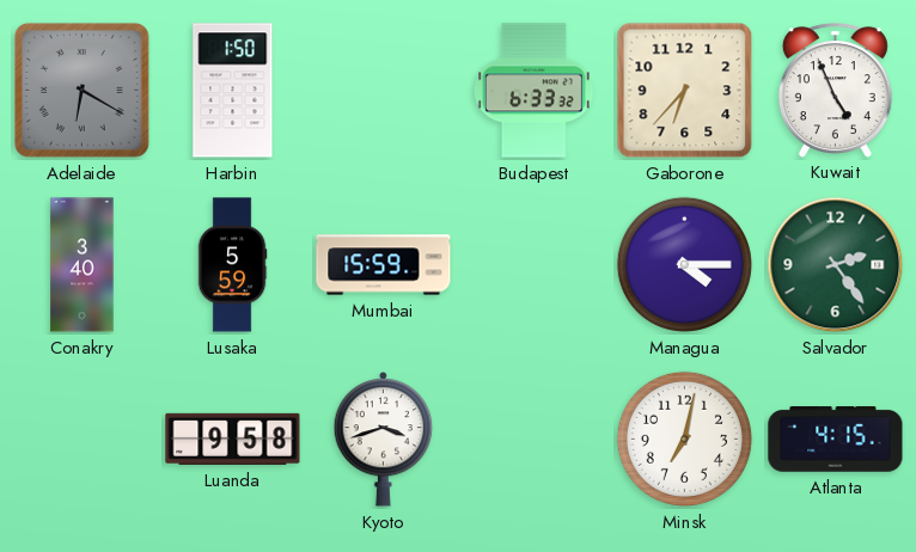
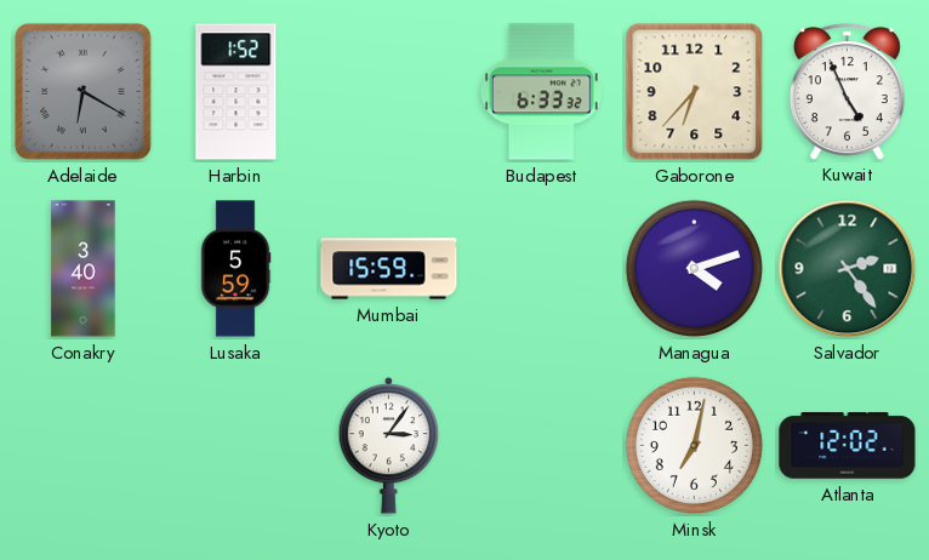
Harbin: 1:50 -> 1:52
Managua: 4:15 -> 4:12
Luanda: 9:58 -> none
Kyoto: 3:42 -> 3:06
Atlanta: 4:15 -> 12:02
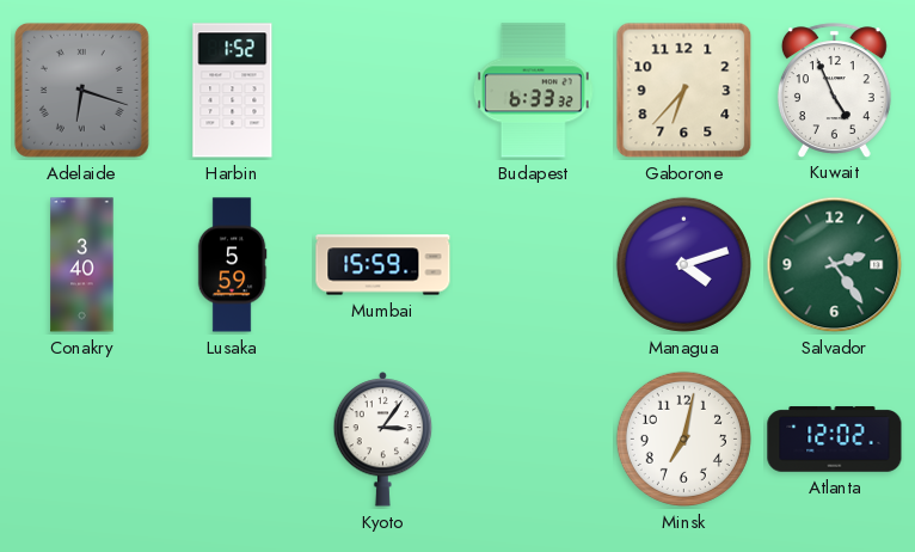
Adelaide: 6:20 -> 6:18
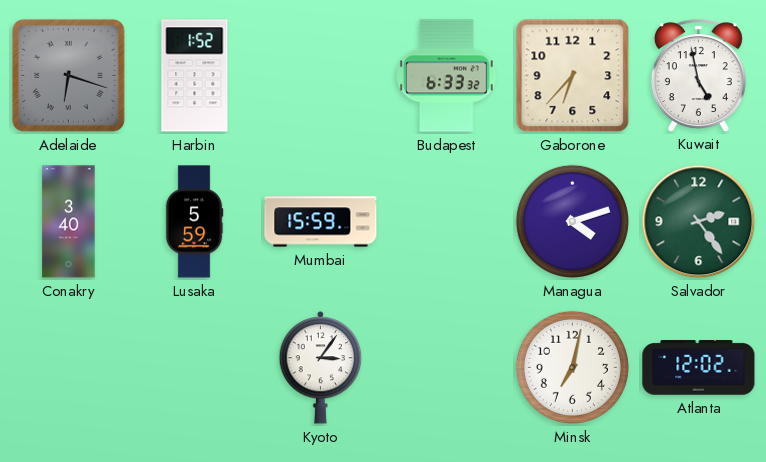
Kuwait: 4:56 -> 4:58
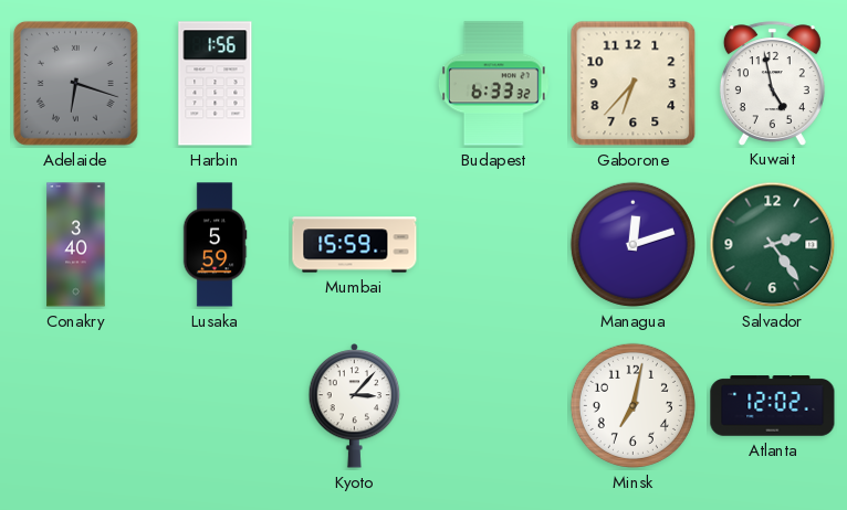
Harbin: 1:52 -> 1:56
Managua: 4:12 -> 12:12
Kyoto: 3:06 -> 3:07
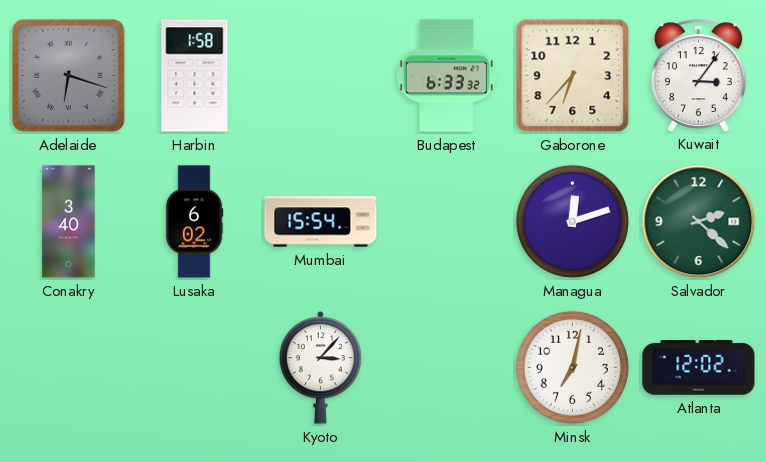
Harbin: 1:56 -> 1:58
Kuwait: 4:58 -> 3:06
Lusaka: 5:59 -> 6:02
Mumbai: 15:59 -> 15:54
Salvador: 2:24 -> 2:22
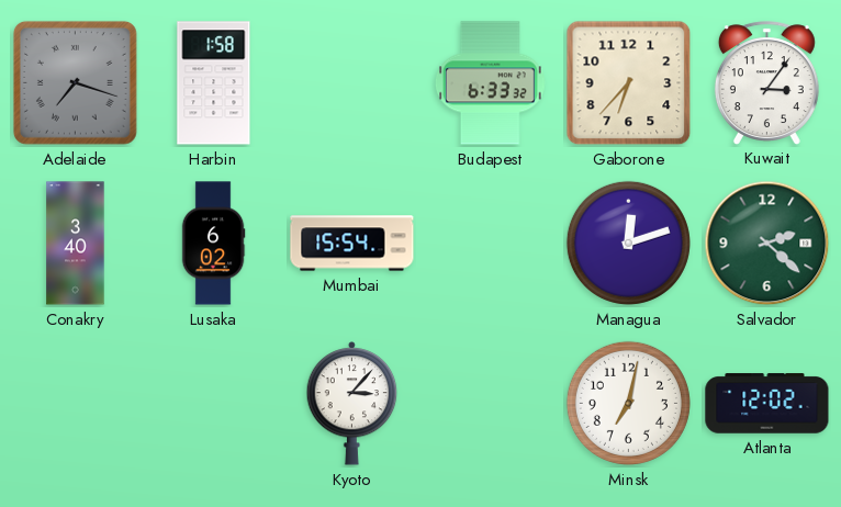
Adelaide: 6:18 -> 7:18
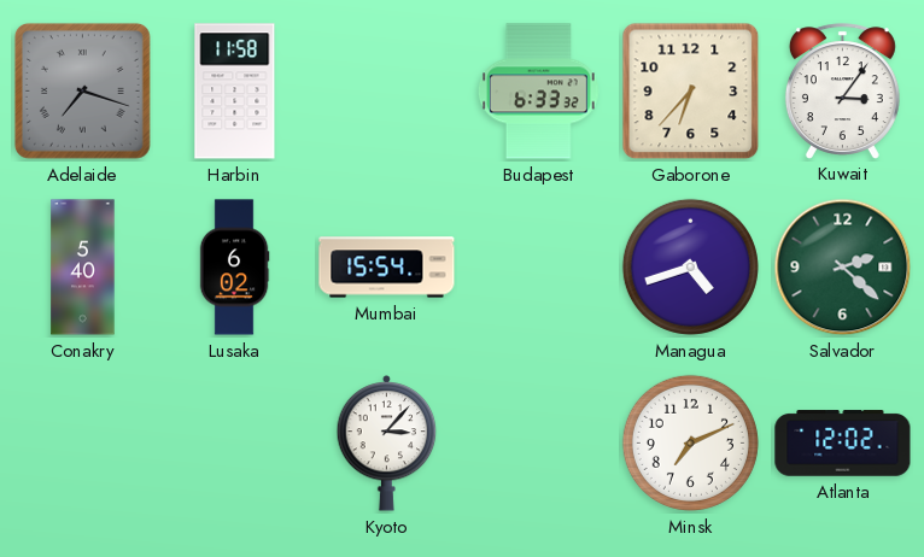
Harbin: 1:58 -> 11:58
Conakry: 3:40 -> 5:40
Managua: 12:12 -> 4:42
Minsk: 7:02 -> 7:11
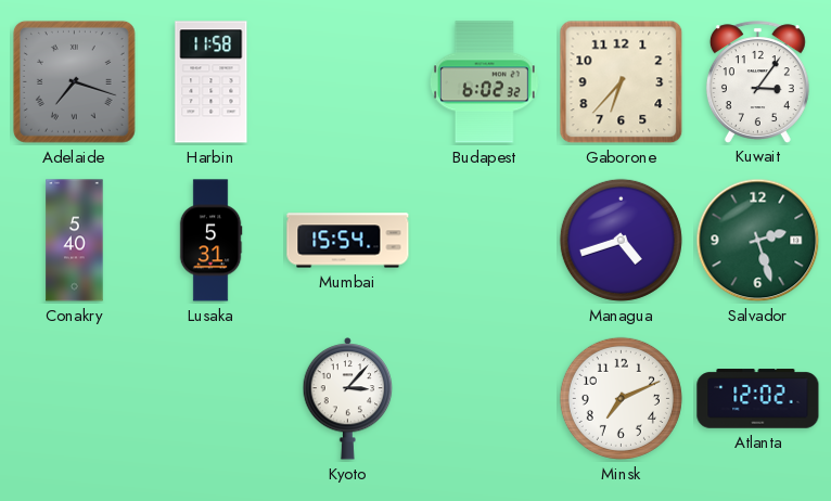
Budapest: 6:33 -> 6:02
Lusaka: 6:02 -> 5:31
Salvador: 2:22 -> 2:27
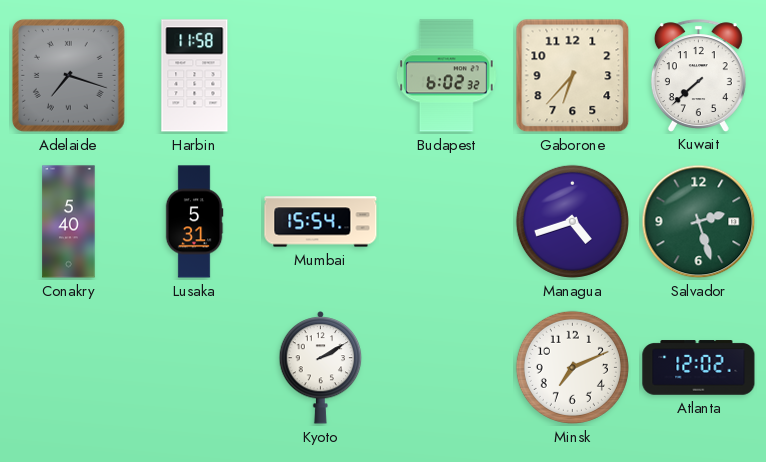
Kuwait: 3:06 -> 7:38
Kyoto: 3:07 -> 2:10
